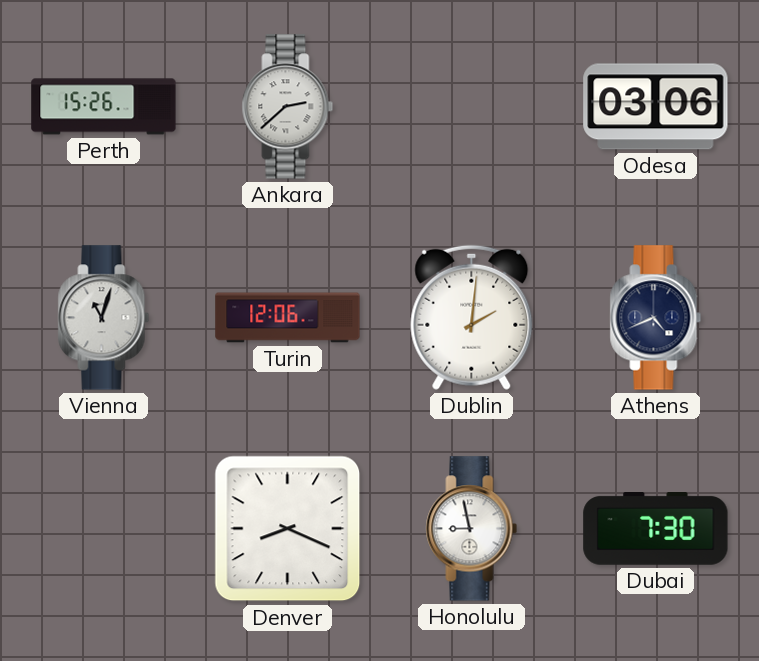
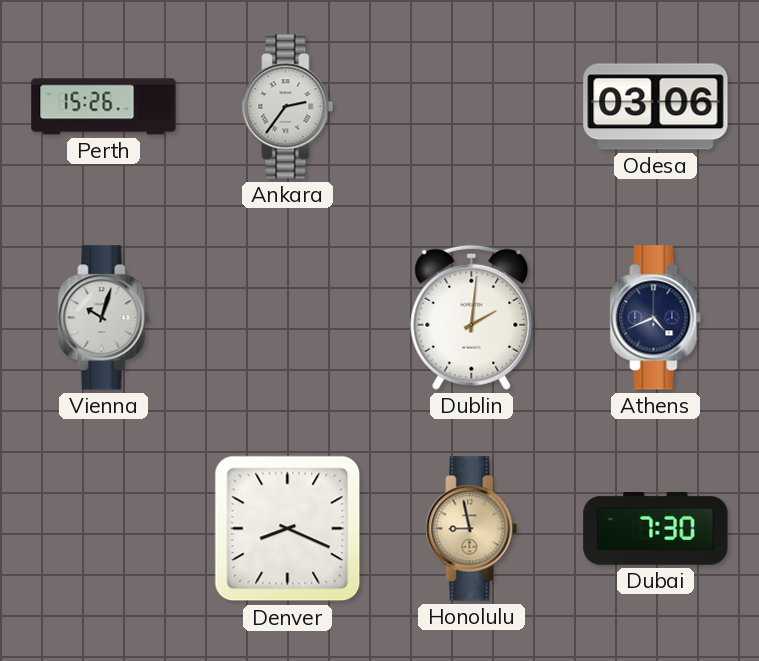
Ankara: 2:38 -> 2:36
Vienna: 11:03 -> 10:03
Turin: 12:06 -> none
Honolulu dial: white -> champagne
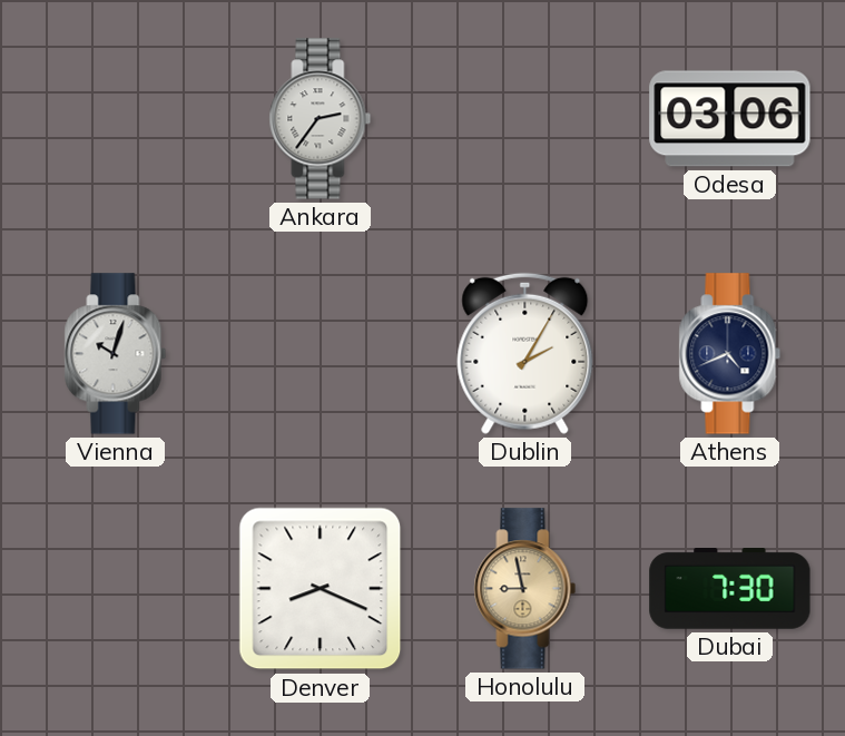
Perth: 15:26 -> none
Dublin: 2:01 -> 2:05
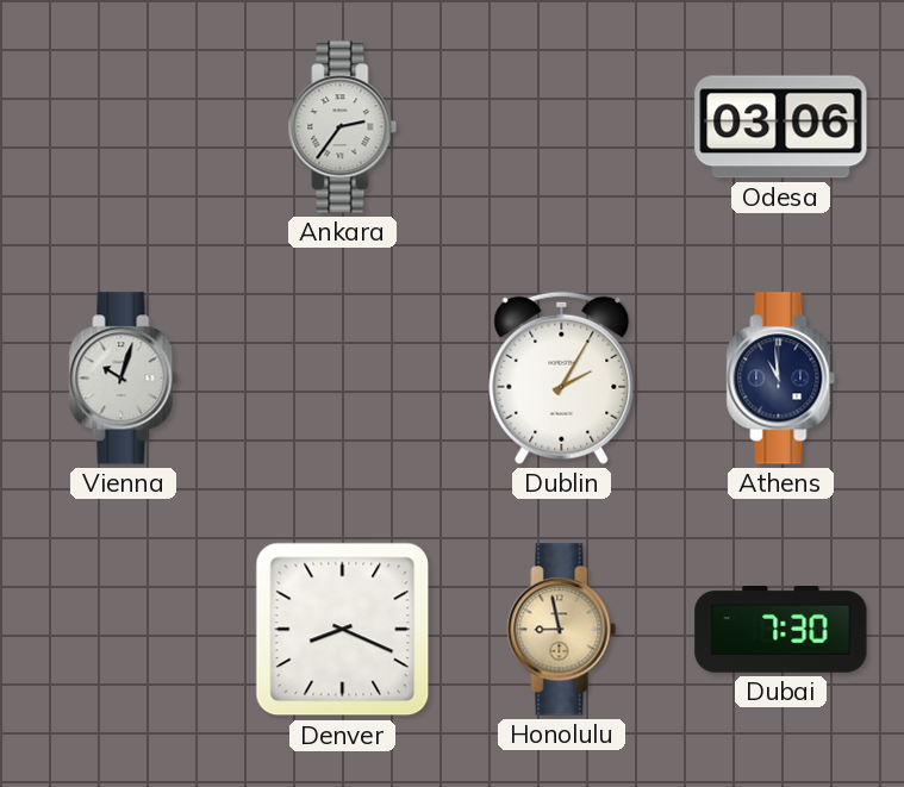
Athens: 4:41 -> 10:59
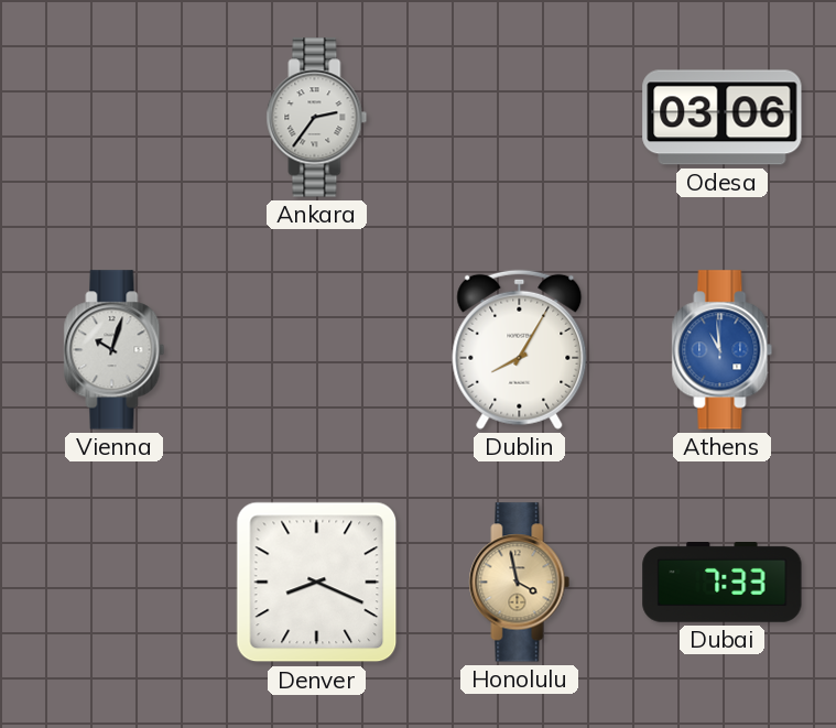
Dublin: 2:05 -> 8:05
Athens dial: navy -> blue
Honolulu: 8:58 -> 3:58
Dubai: 7:30 -> 7:33
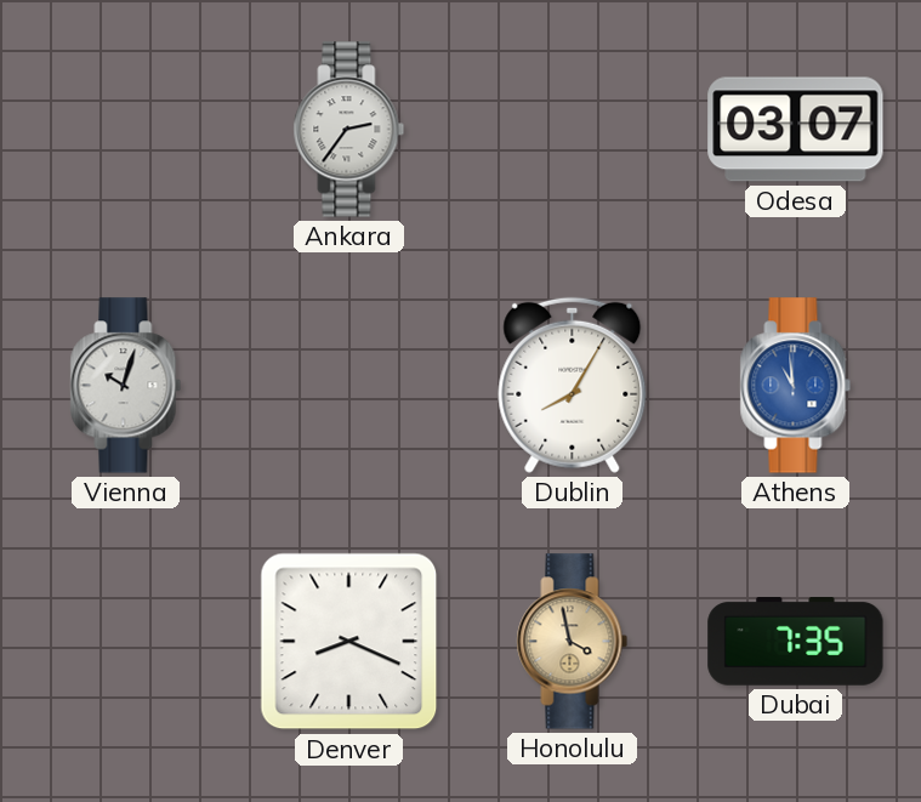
Odesa: 03:06 -> 03:07
Dubai: 7:33 -> 7:35
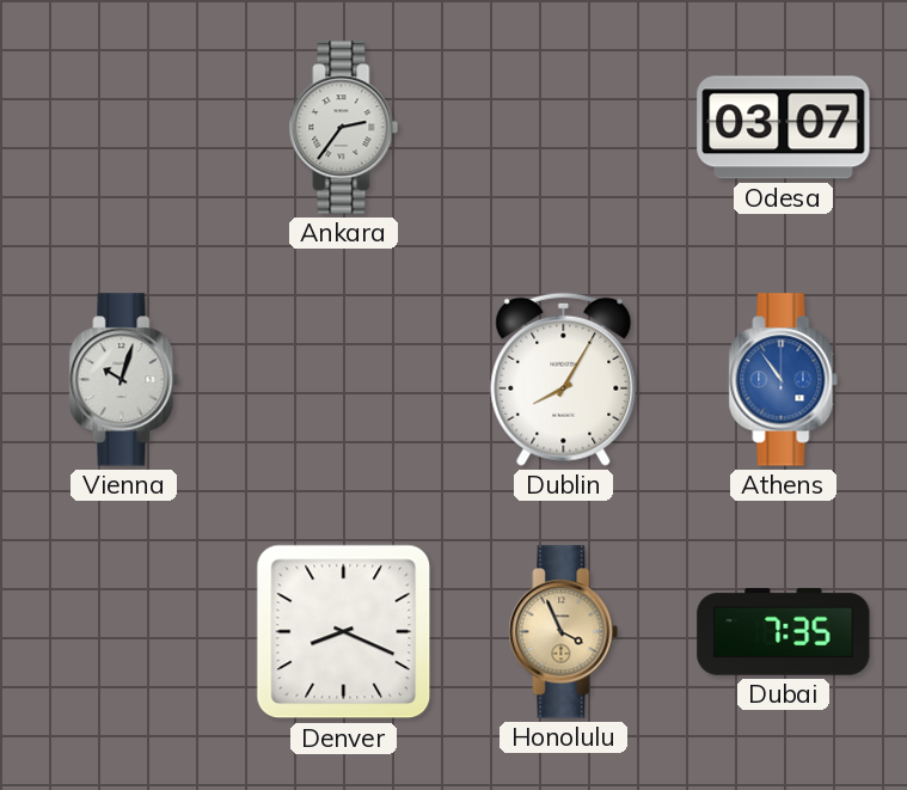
Athens: 10:59 -> 10:54
Honolulu: 3:58 -> 3:56
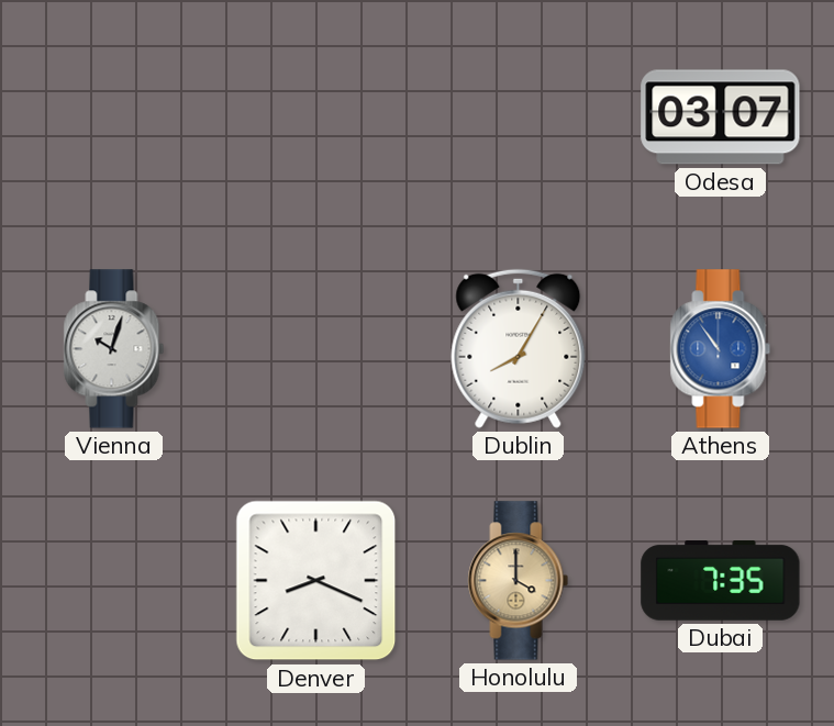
Ankara: 2:36 -> none
Honolulu: 3:56 -> 4:00
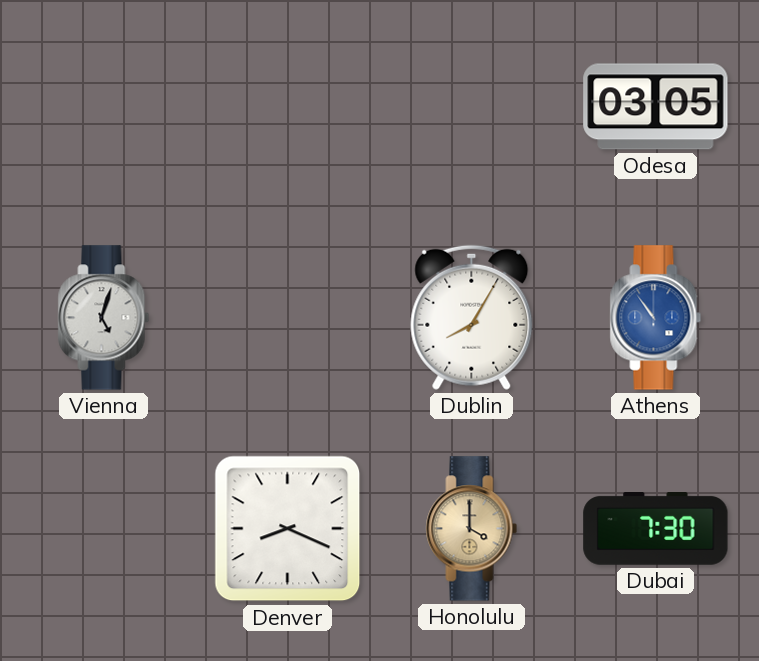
Odesa: 03:07 -> 03:05
Vienna: 10:03 -> 5:03
Dubai: 7:35 -> 7:30
